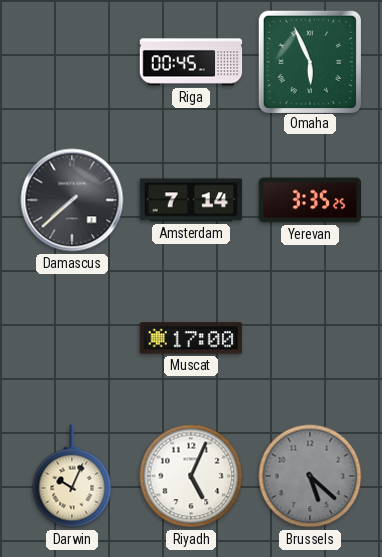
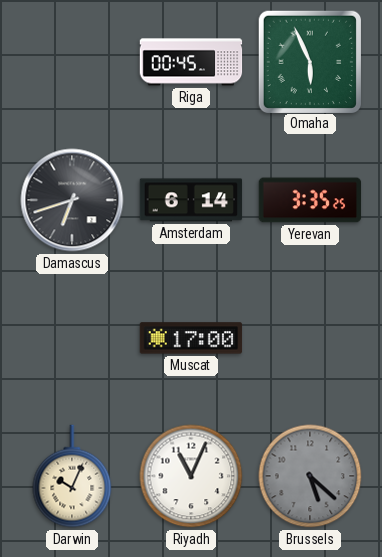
Damascus: 7:38 -> 6:42
Amsterdam: 7:14 -> 6:14
Riyadh: 5:04 -> 11:04
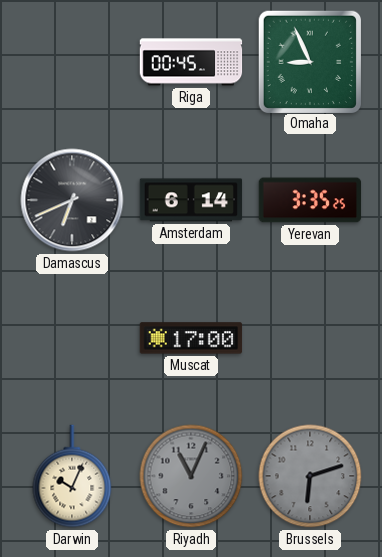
Omaha: 5:56 -> 8:56
Damascus: 6:42 -> 6:41
Riyadh dial: white -> grey
Brussels: 5:22 -> 6:12
